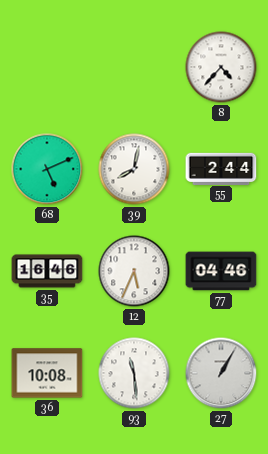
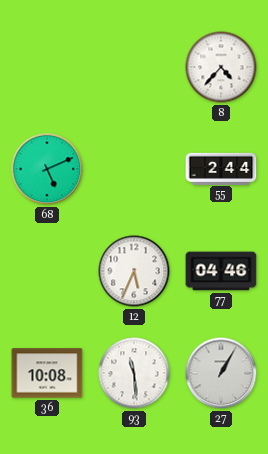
39: 8:02 -> none
35: 16:46 -> none
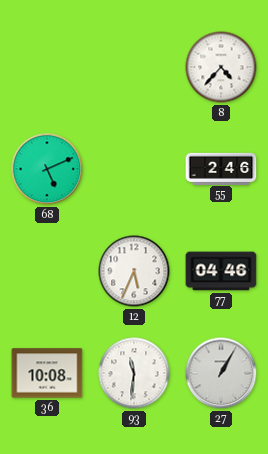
55: 2:44 -> 2:46
93: 11:29 -> 11:31
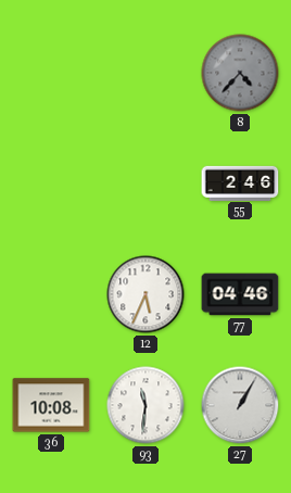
8 dial: white -> grey
68: 5:11 -> none
